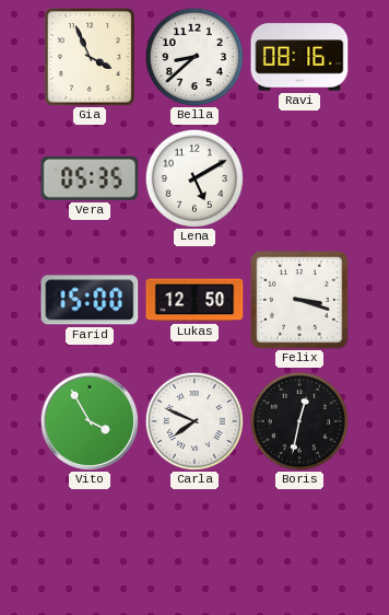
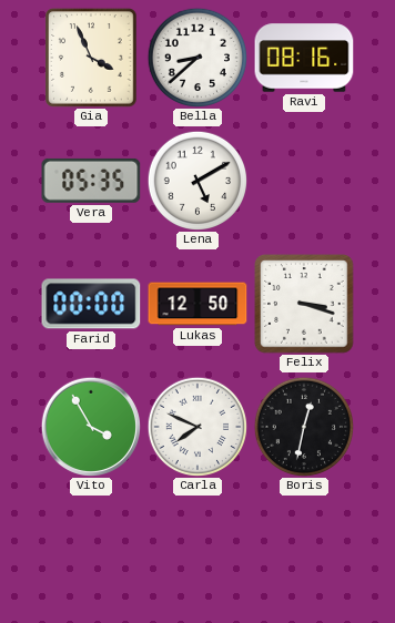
Farid: 15:00 -> 00:00
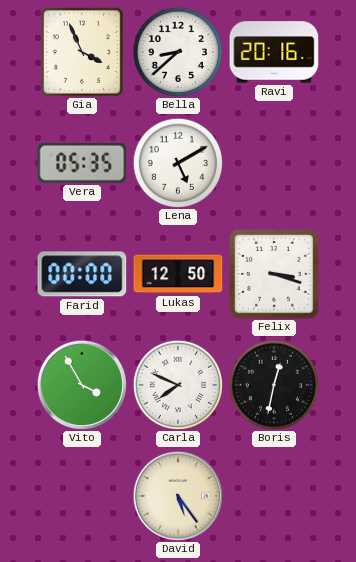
Ravi: 08:16 -> 20:16
David: none -> 5:24
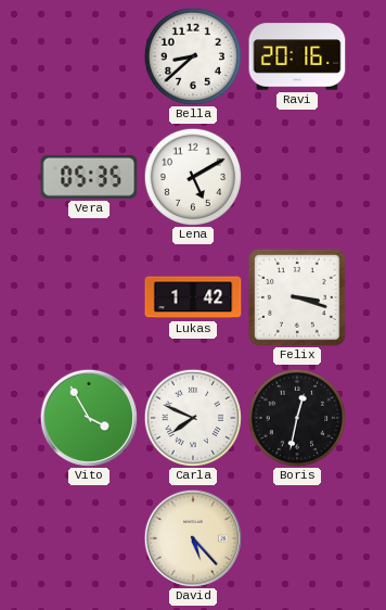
Gia: 3:56 -> none
Farid: 00:00 -> none
Lukas: 12:50 -> 1:42
David: 5:24 -> 5:23
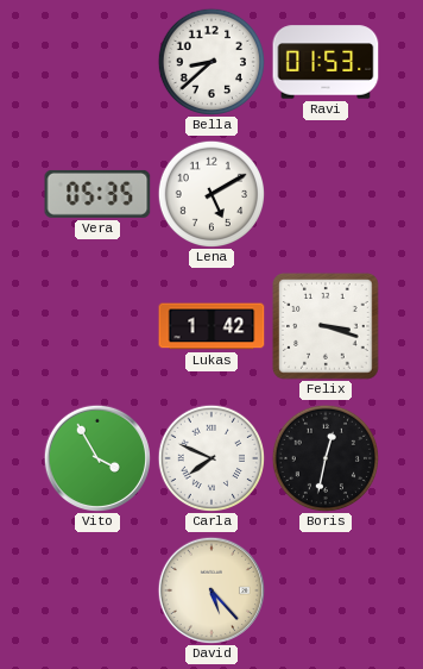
Ravi: 20:16 -> 01:53
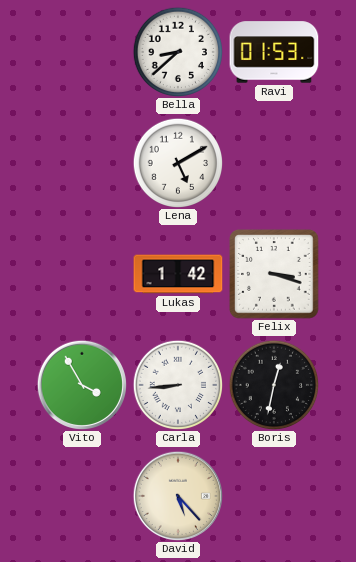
Vera: 05:35 -> none
Carla: 7:49 -> 8:44
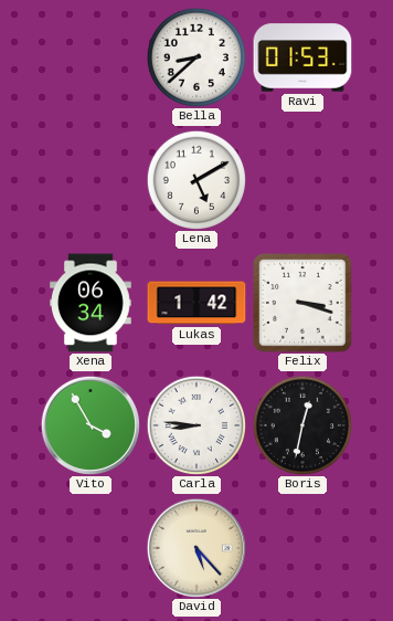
Xena: none -> 06:34
Carla: 8:44 -> 8:46
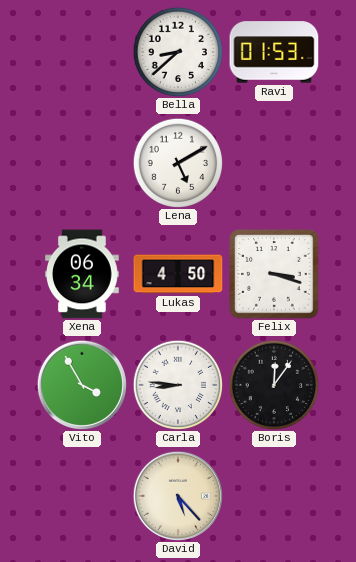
Lukas: 1:42 -> 4:50
Boris: 12:32 -> 12:06
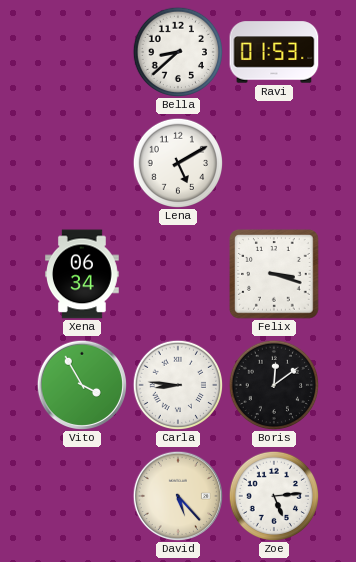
Lukas: 4:50 -> none
Boris: 12:06 -> 12:09
Zoe: none -> 5:14
